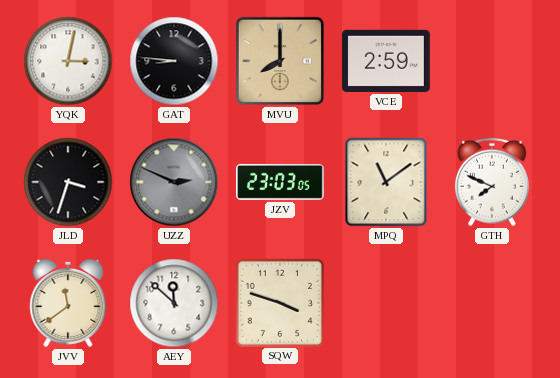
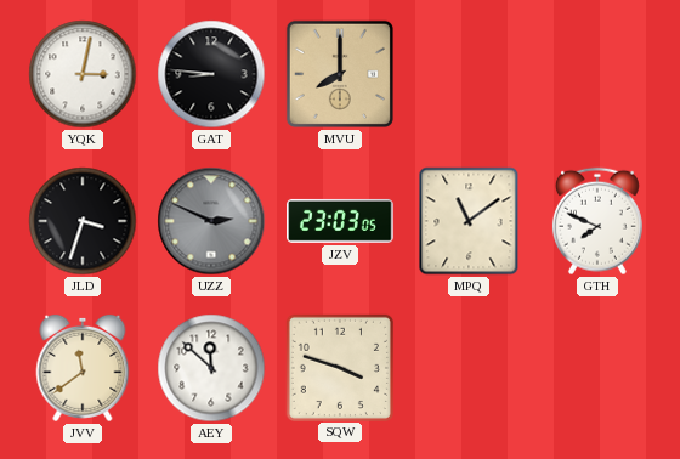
VCE: 2:59 -> none
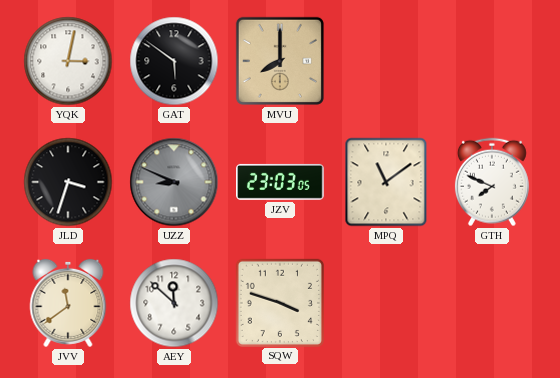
GAT: 8:46 -> 5:51
UZZ: 2:49 -> 8:49
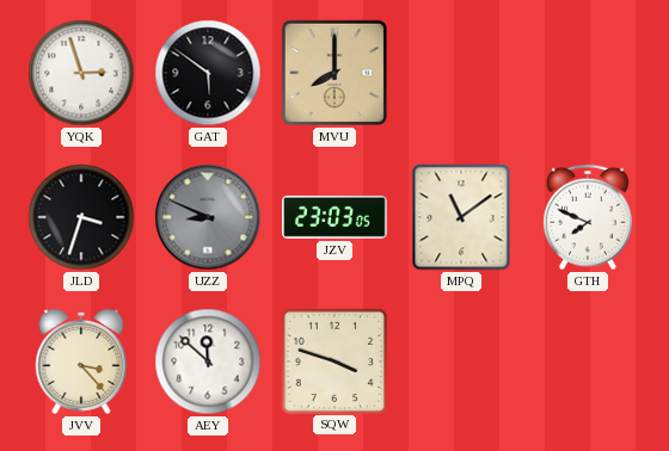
YQK: 3:02 -> 2:57
JVV: 11:39 -> 3:23
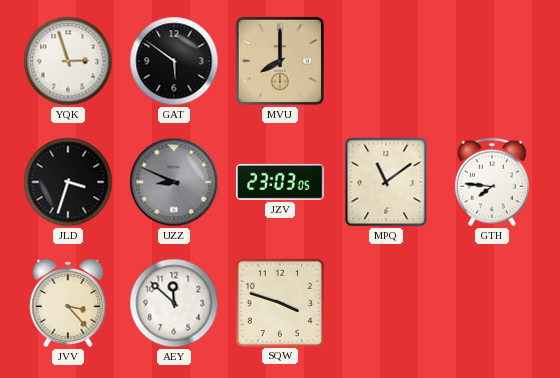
GTH: 7:49 -> 7:46
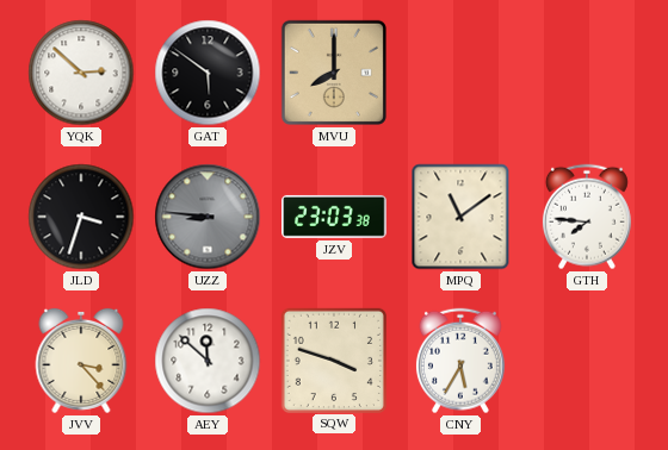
YQK: 2:57 -> 2:52
UZZ: 8:49 -> 8:46
JZV: 23:03:05 -> 23:03:38
CNY: none -> 5:35
